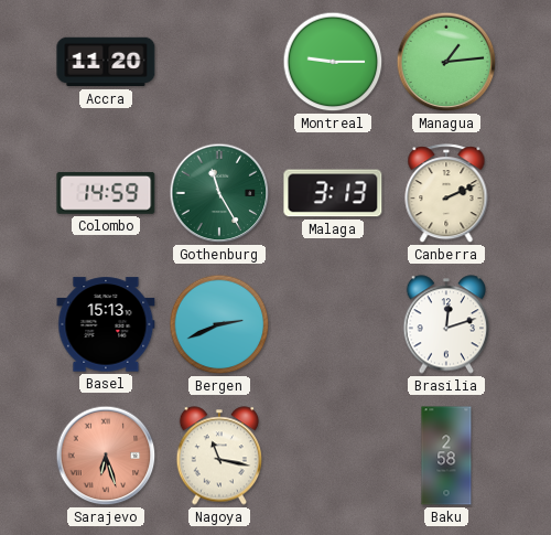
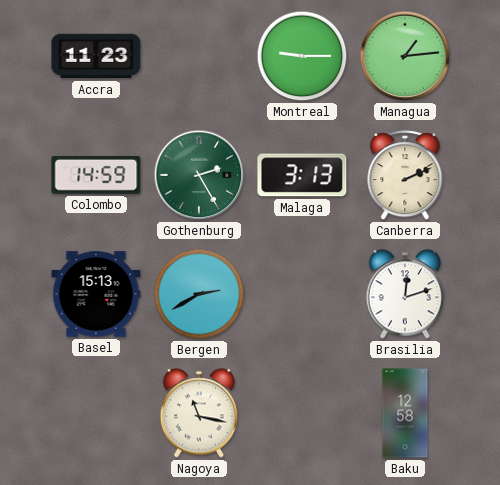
Accra: 11:20 -> 11:23
Gothenburg: 11:25 -> 2:25
Bergen: 2:41 -> 2:40
Sarajevo: 6:27 -> none
Baku: 2:58 -> 12:58
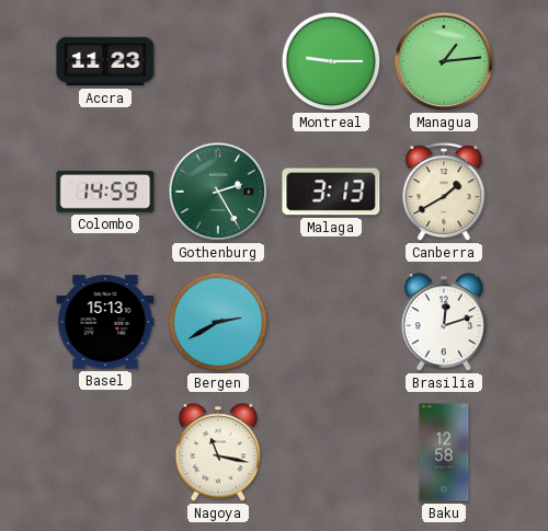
Canberra: 2:11 -> 1:40
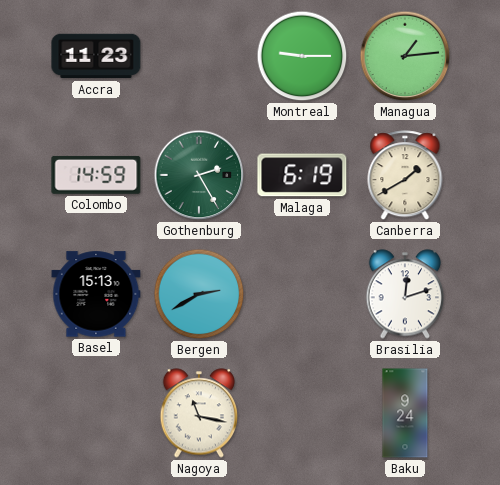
Malaga: 3:13 -> 6:19
Baku: 12:58 -> 9:24
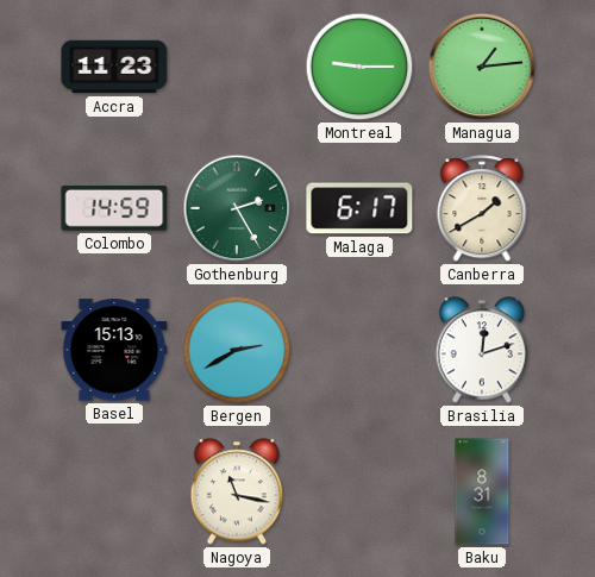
Malaga: 6:19 -> 6:17
Baku: 9:24 -> 8:31
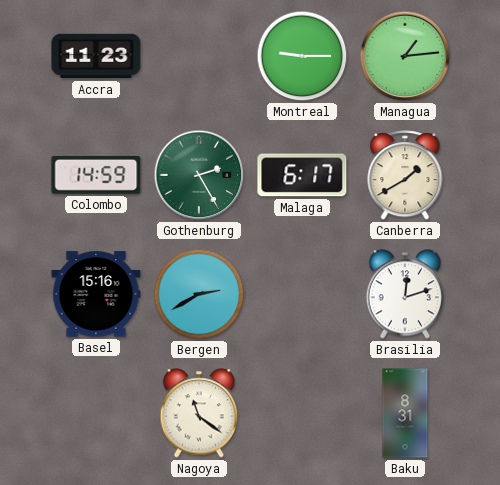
Basel: 15:13 -> 15:16
Nagoya: 11:17 -> 11:21
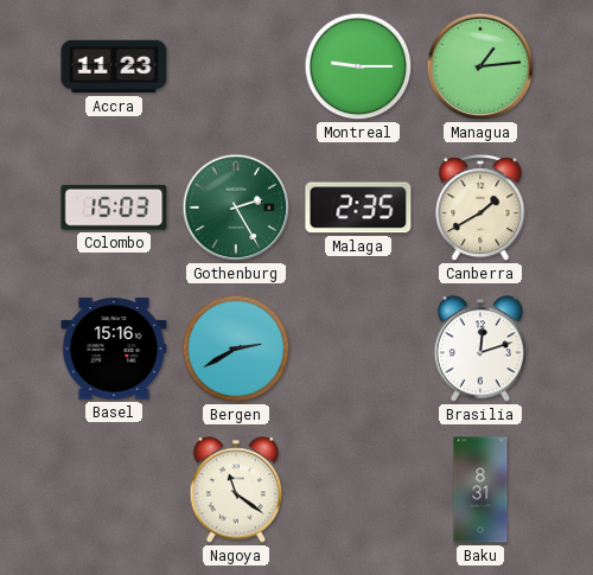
Colombo: 14:59 -> 15:03
Malaga: 6:17 -> 2:35
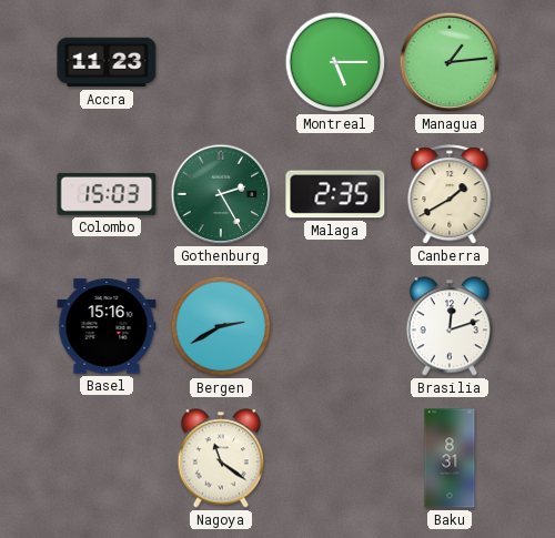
Montreal: 9:15 -> 5:15
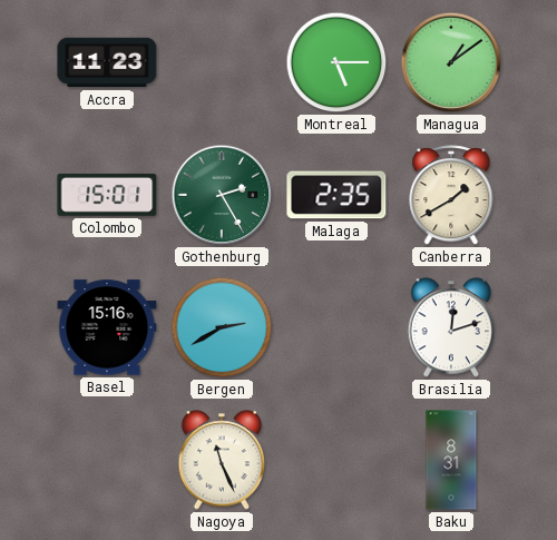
Managua: 1:14 -> 1:09
Colombo: 15:03 -> 15:01
Nagoya: 11:21 -> 11:26
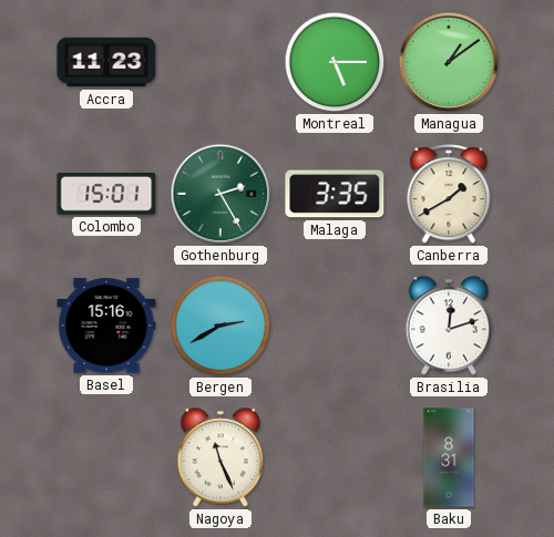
Malaga: 2:35 -> 3:35
